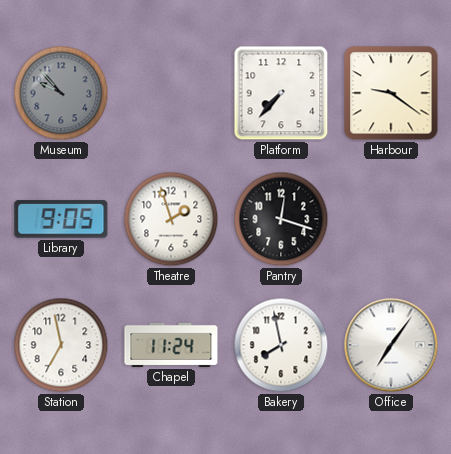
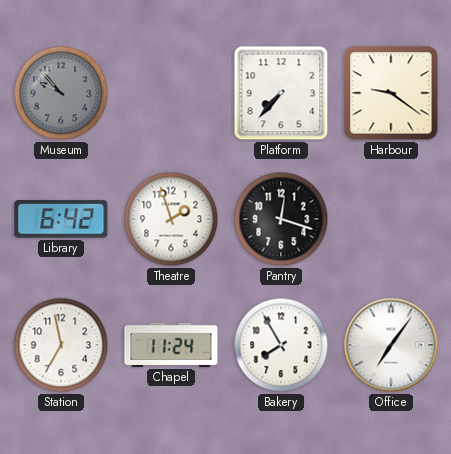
Library: 9:05 -> 6:42
Bakery: 7:58 -> 7:55
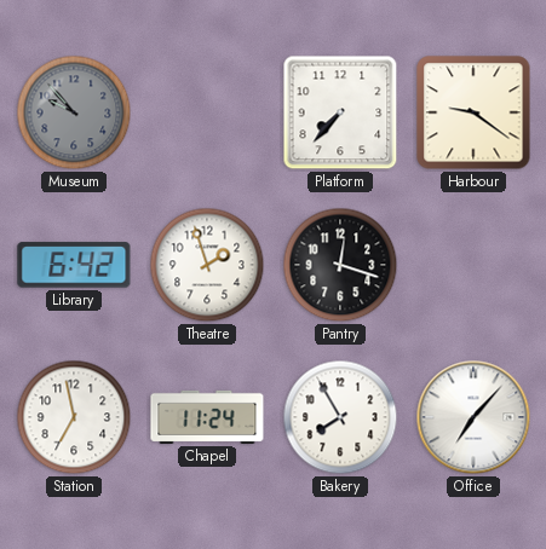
Office: 7:06 -> 7:07
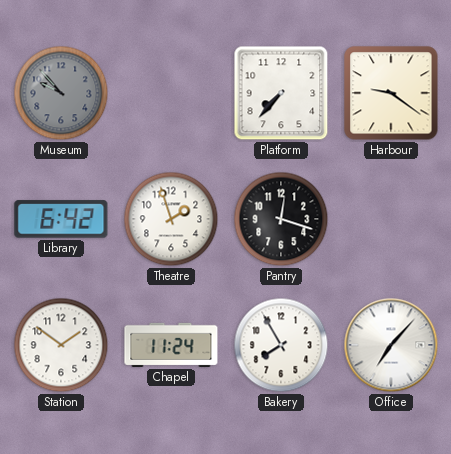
Station: 6:58 -> 1:51
